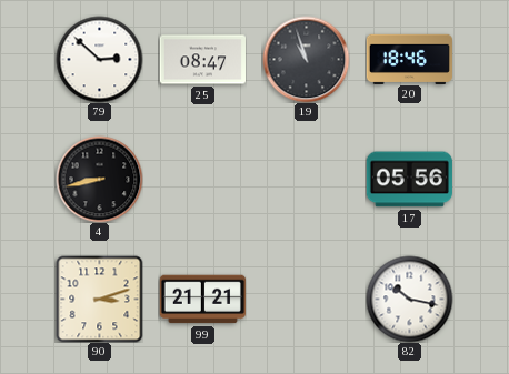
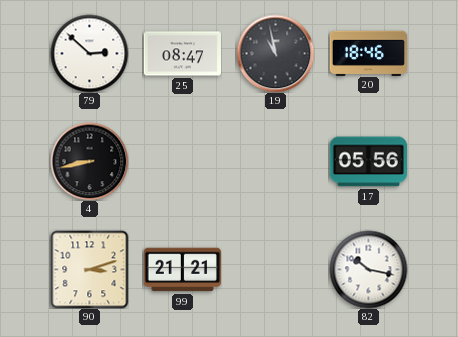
19: 10:57 -> 10:58
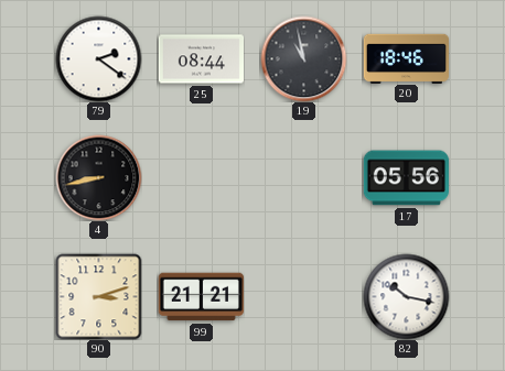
79: 2:52 -> 2:21
25: 08:47 -> 08:44
